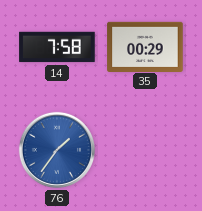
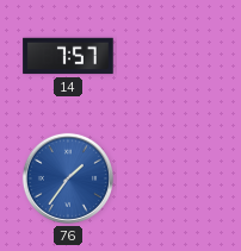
14: 7:58 -> 7:57
35: 00:29 -> none
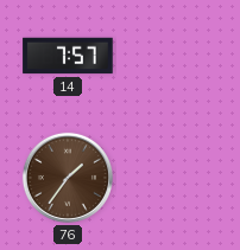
76 dial: blue -> brown
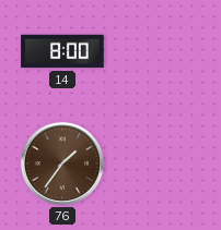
14: 7:57 -> 8:00
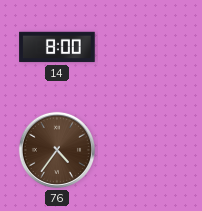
76: 1:36 -> 4:36
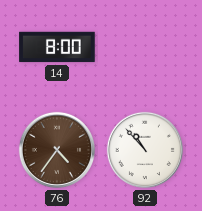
92: none -> 10:53
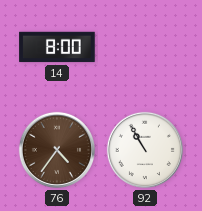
92: 10:53 -> 10:55
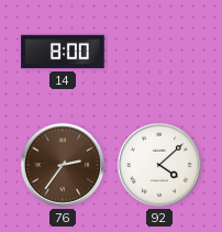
76: 4:36 -> 2:36
92: 10:55 -> 4:08
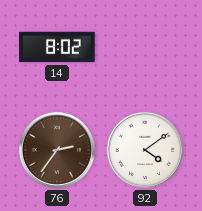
14: 8:00 -> 8:02
92: 4:08 -> 4:09
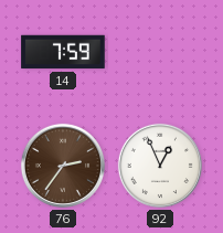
14: 8:02 -> 7:59
92: 4:09 -> 12:56
